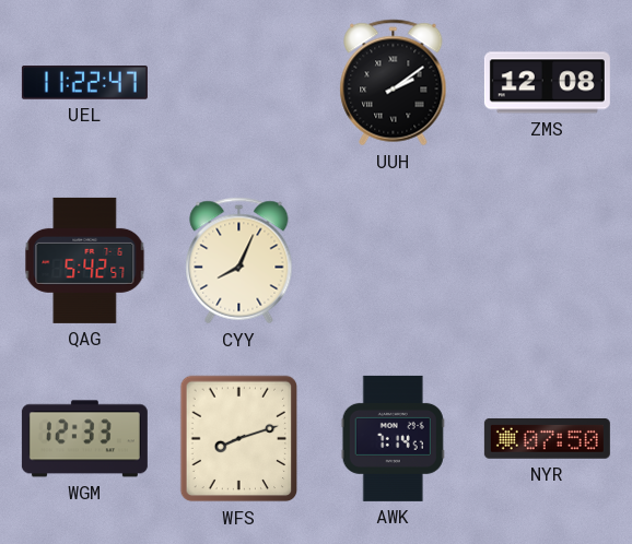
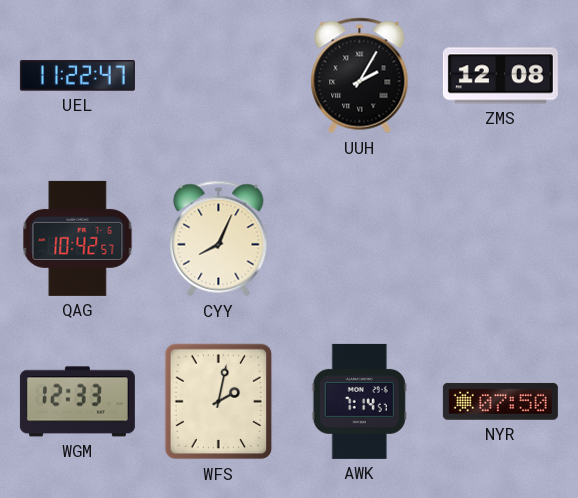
UUH: 2:09 -> 2:05
QAG: 5:42 -> 10:42
WFS: 8:12 -> 2:02
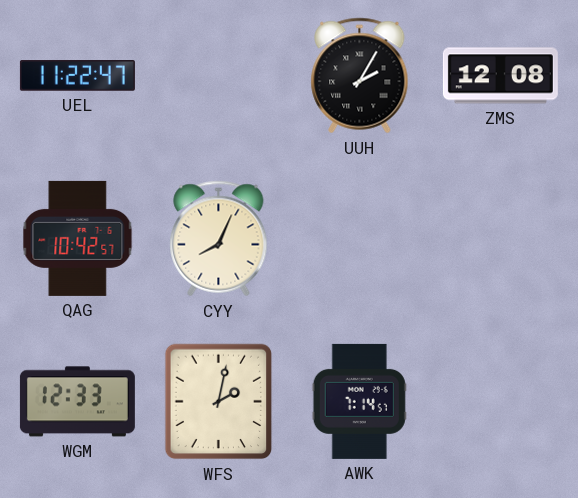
NYR: 07:50 -> none
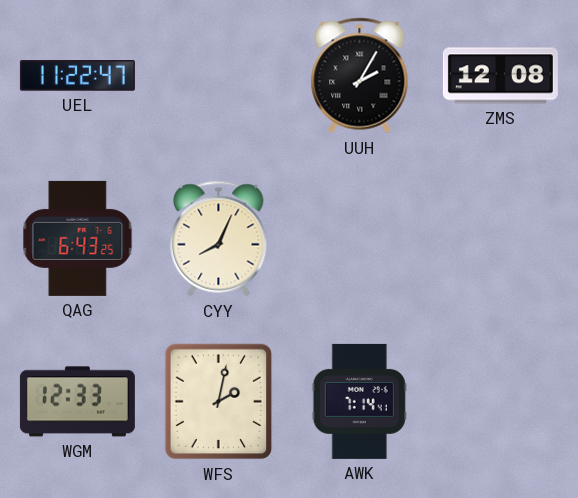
QAG: 10:42 -> 6:43
AWK: 7:14:57 -> 7:14:41
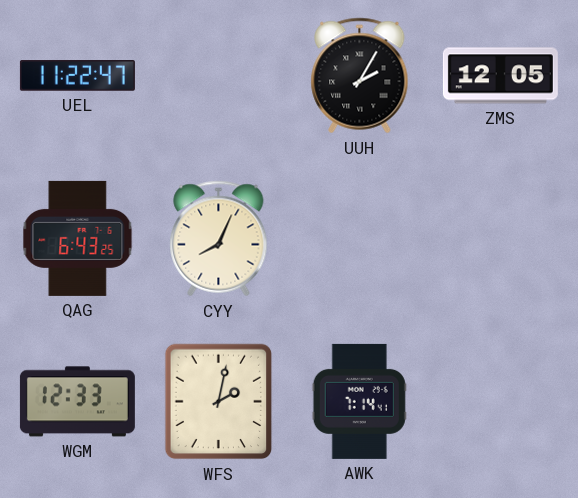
ZMS: 12:08 -> 12:05
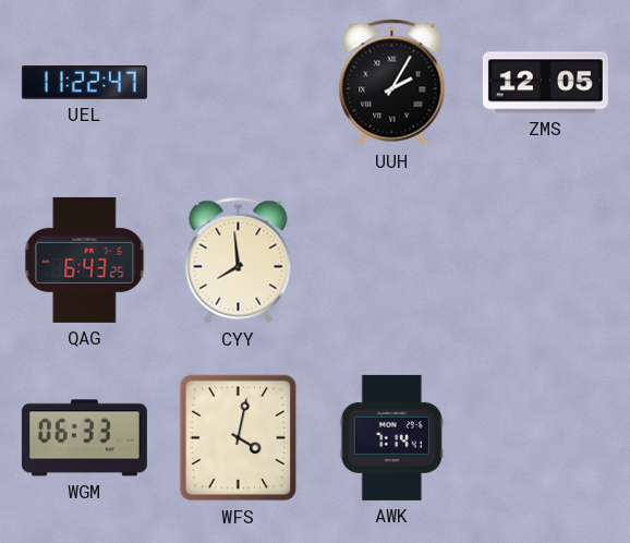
CYY: 8:04 -> 7:59
WGM: 12:33 -> 06:33
WFS: 2:02 -> 4:02
